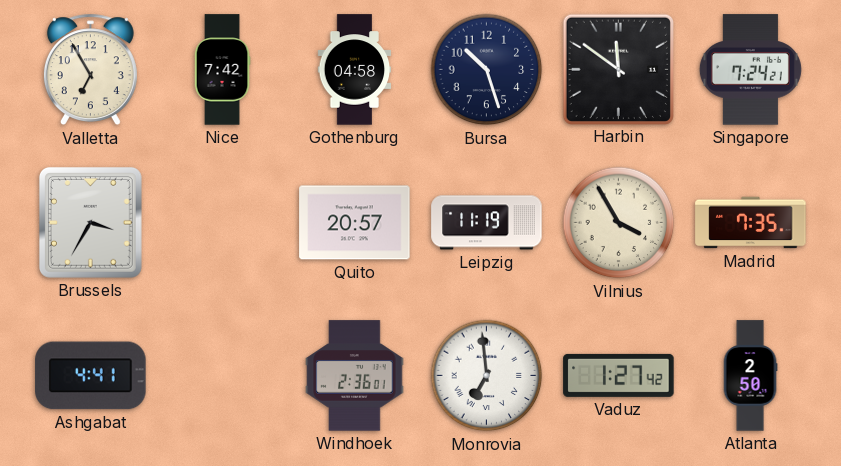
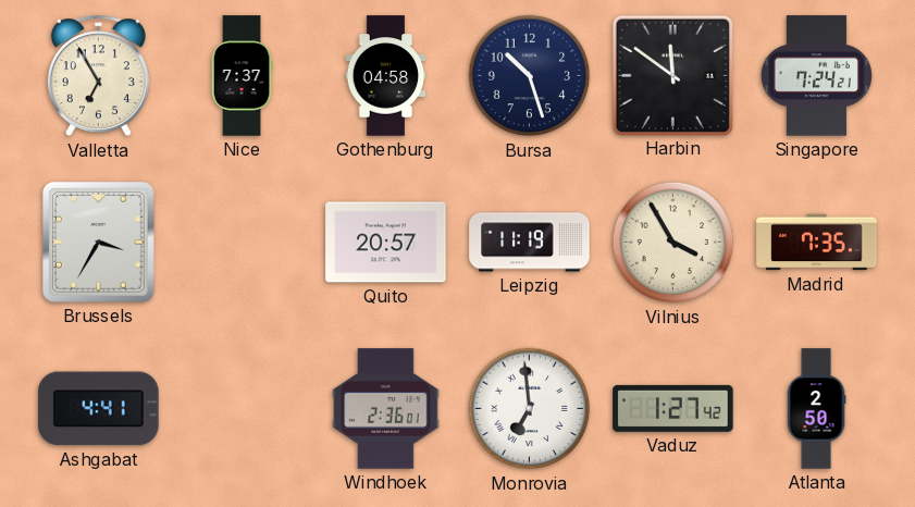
Nice: 7:42 -> 7:37
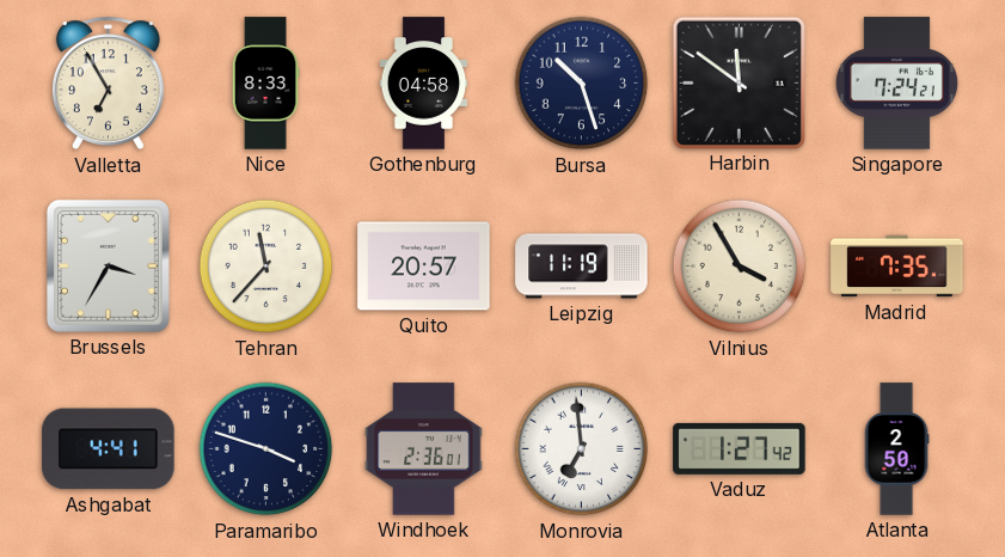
Nice: 7:37 -> 8:33
Tehran: none -> 11:37
Paramaribo: none -> 3:48
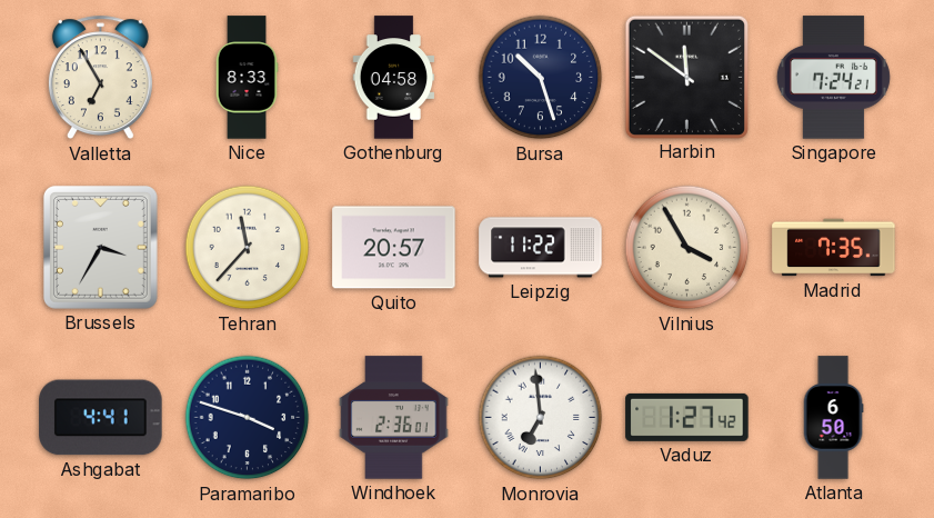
Leipzig: 11:19 -> 11:22
Atlanta: 2:50 -> 6:50
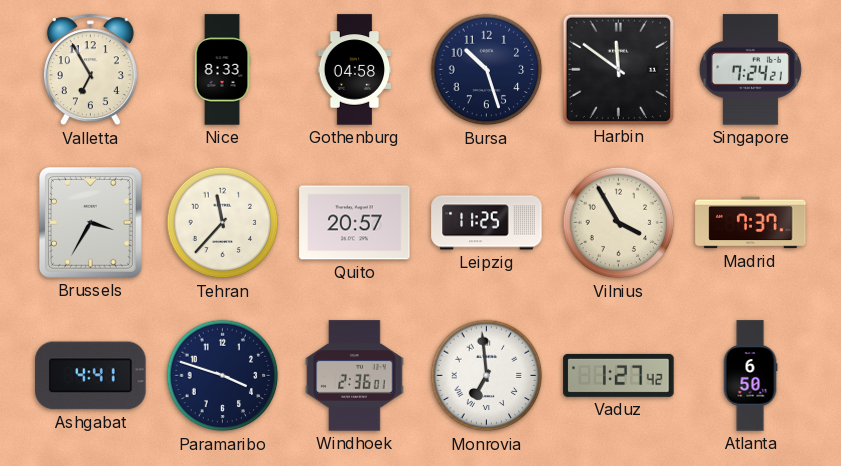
Leipzig: 11:22 -> 11:25
Madrid: 7:35 -> 7:37
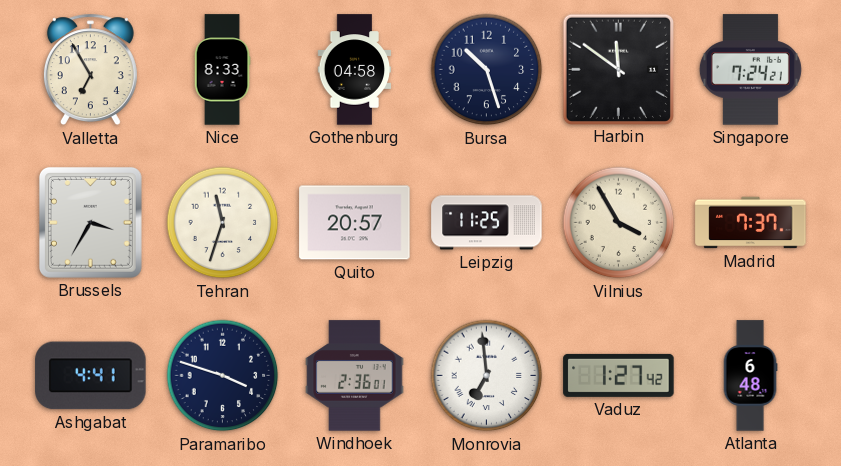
Tehran: 11:37 -> 11:33
Atlanta: 6:50 -> 6:48
